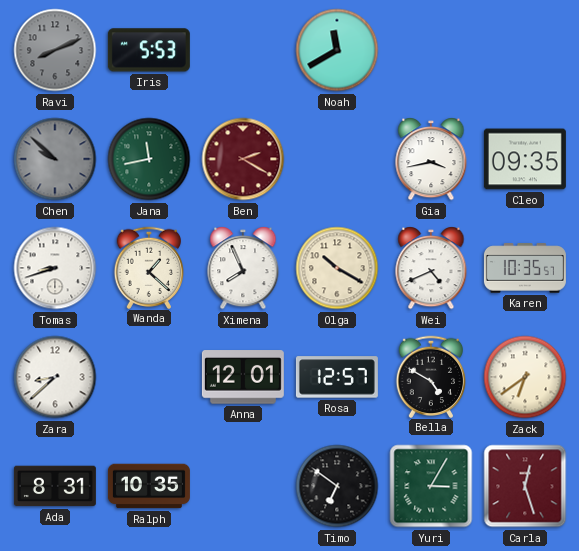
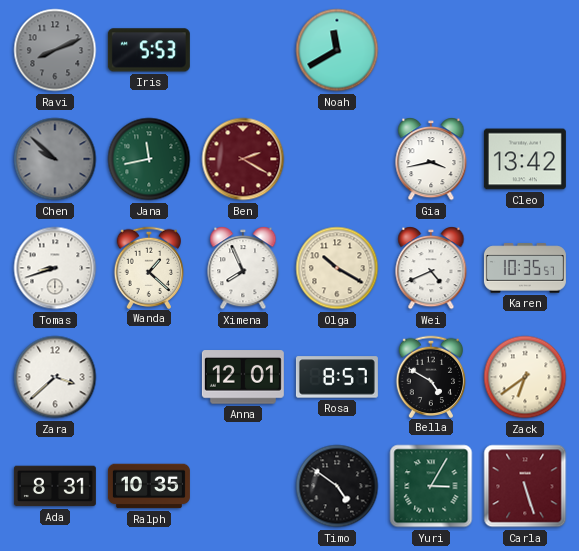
Cleo: 09:35 -> 13:42
Zara: 8:38 -> 3:38
Rosa: 12:57 -> 8:57
Timo: 6:51 -> 4:51
Carla: 12:27 -> 5:27
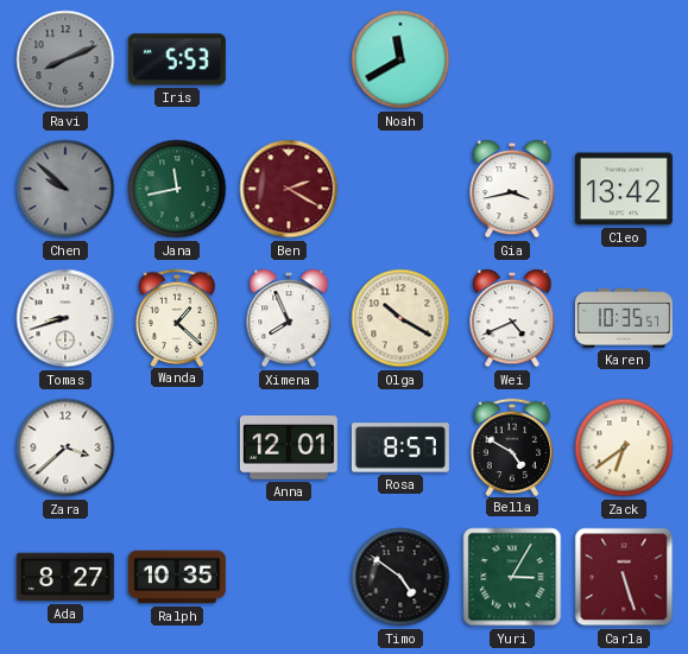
Ada: 8:31 -> 8:27
